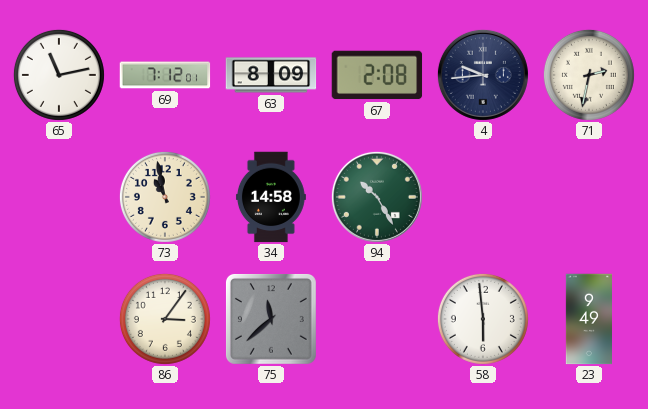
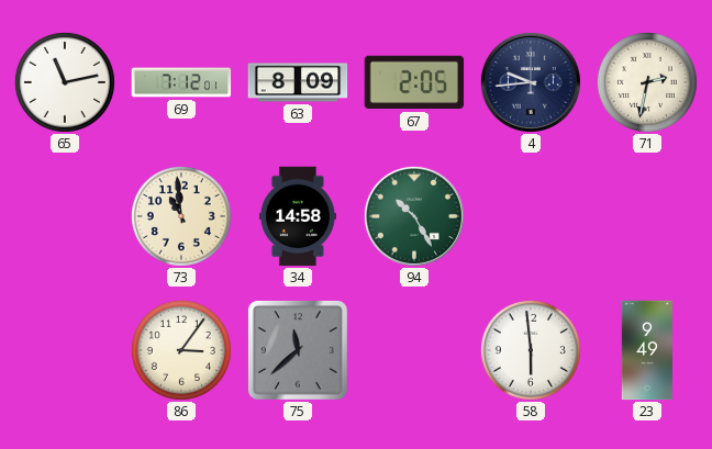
67: 2:08 -> 2:05
73: 10:58 -> 10:59
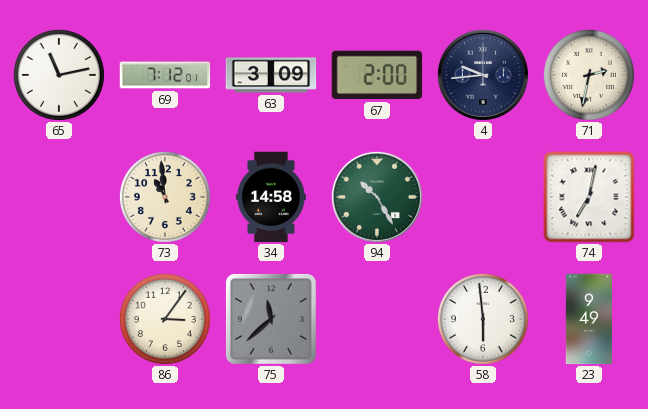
63: 8:09 -> 3:09
67: 2:05 -> 2:00
74: none -> 7:02
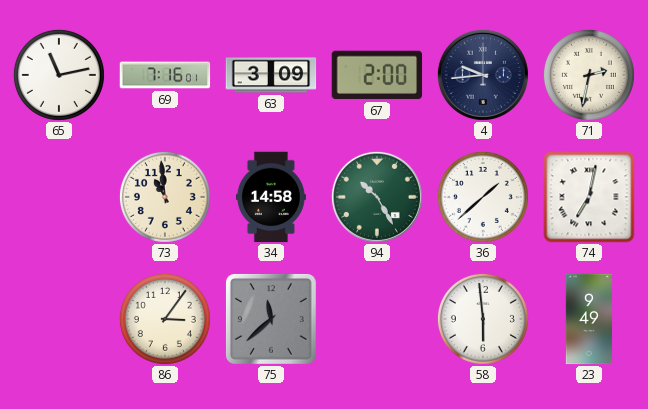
69: 7:12 -> 7:16
36: none -> 1:38
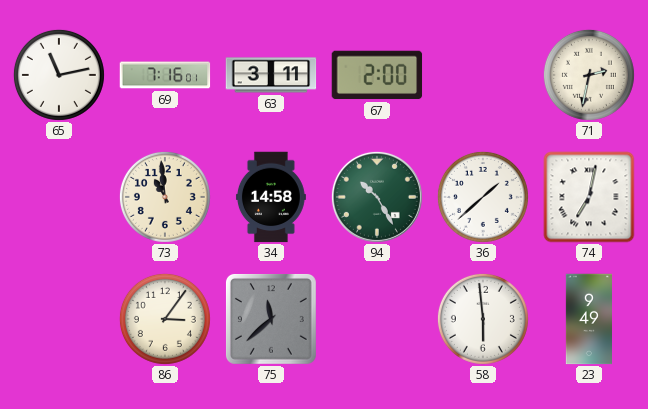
63: 3:09 -> 3:11
4: 9:44 -> none
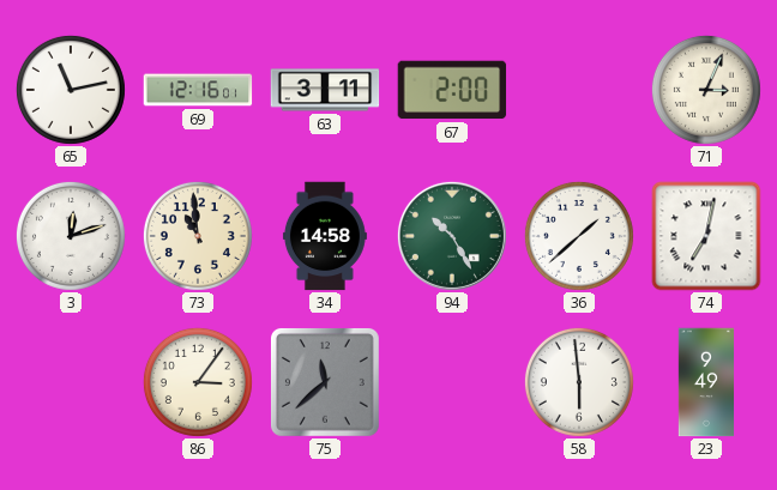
69: 7:16 -> 12:16
71: 2:32 -> 3:04
3: none -> 12:12
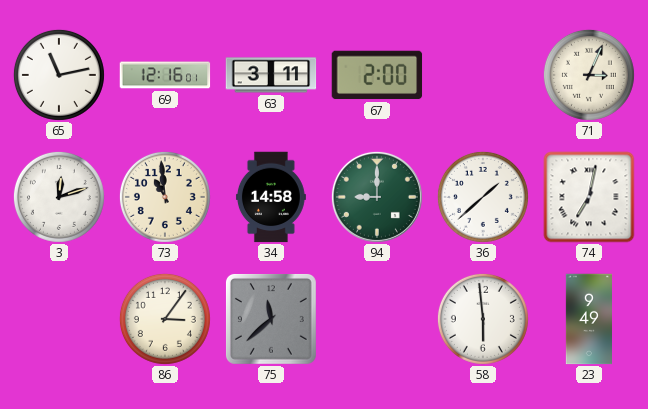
94: 10:25 -> 9:00
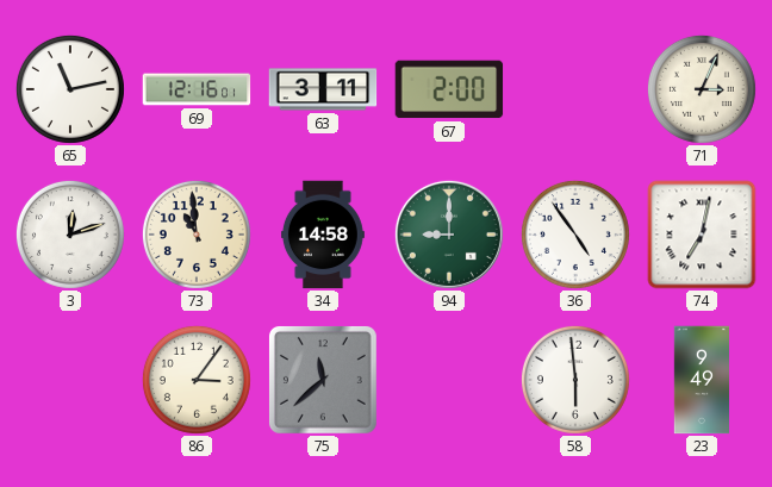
36: 1:38 -> 4:54
